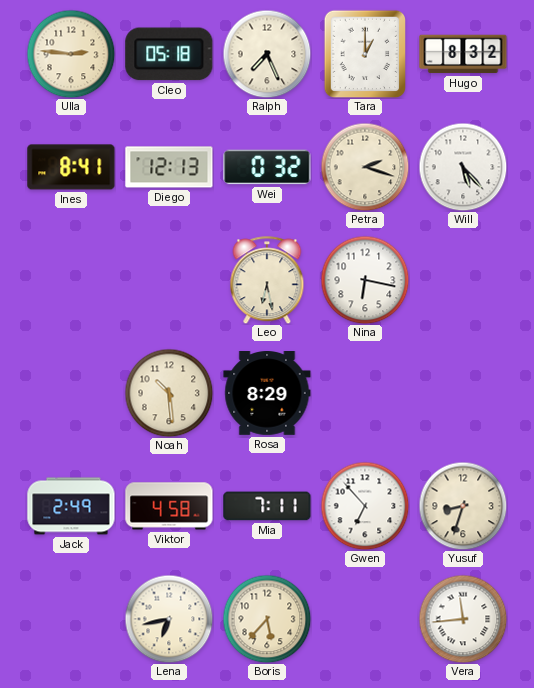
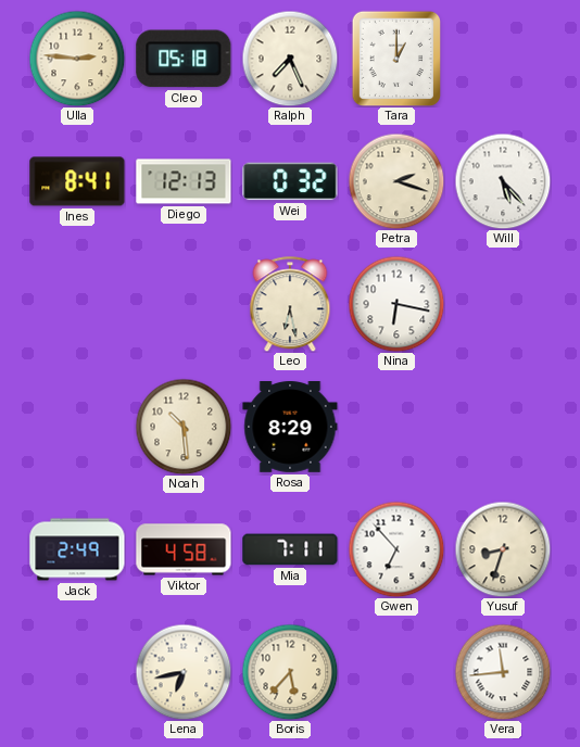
Hugo: 8:32 -> none
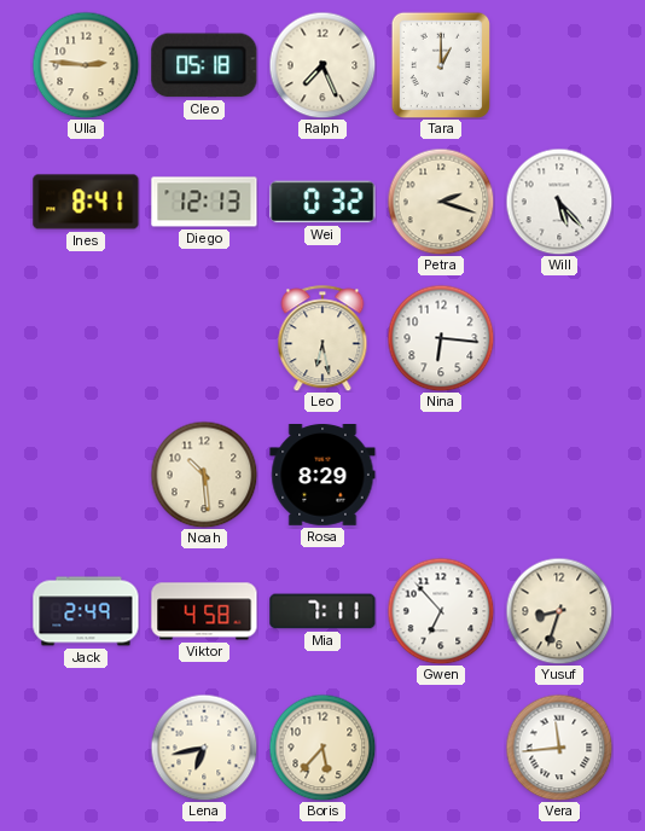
Nina: 6:17 -> 6:16
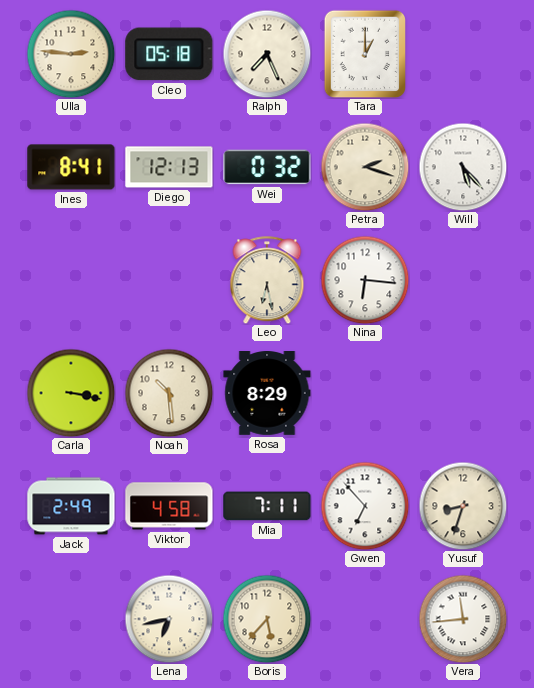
Carla: none -> 3:17
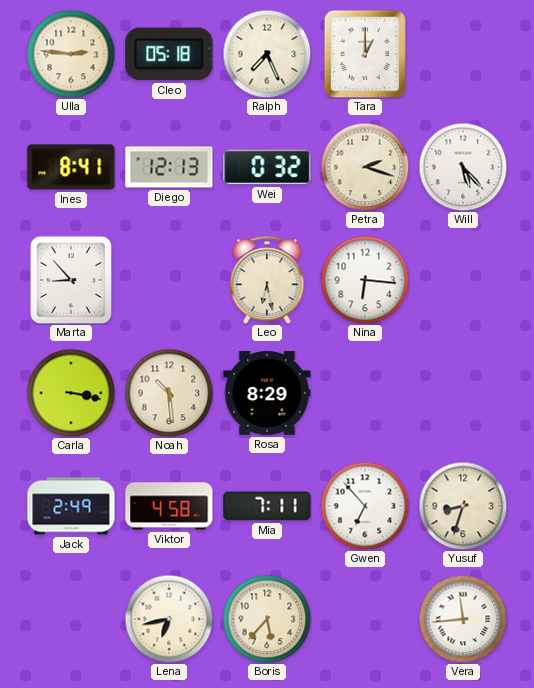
Marta: none -> 8:53
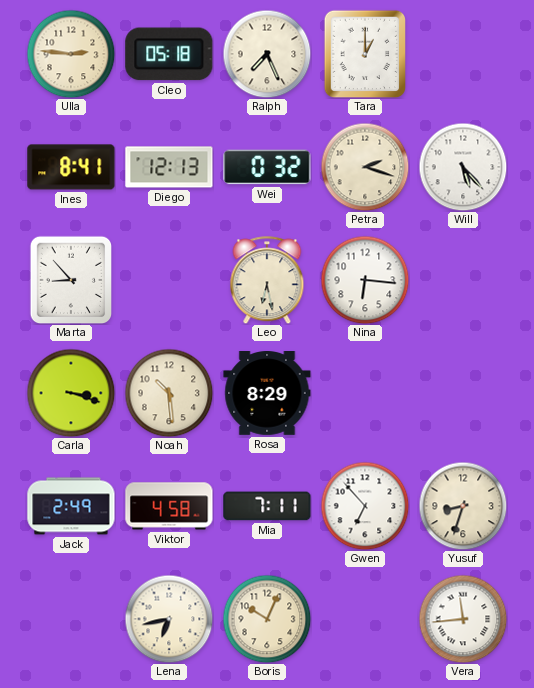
Carla: 3:17 -> 3:18
Boris: 5:37 -> 10:04
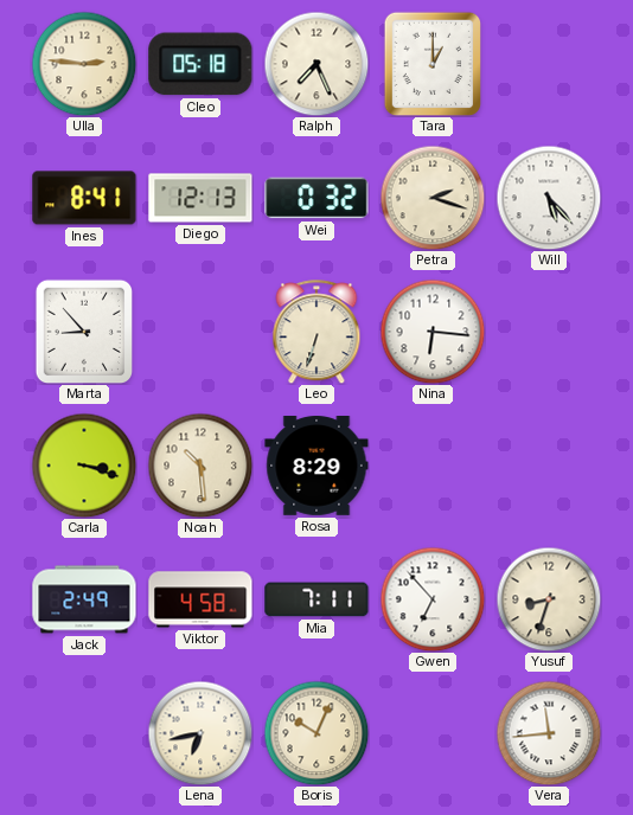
Leo: 6:28 -> 6:33
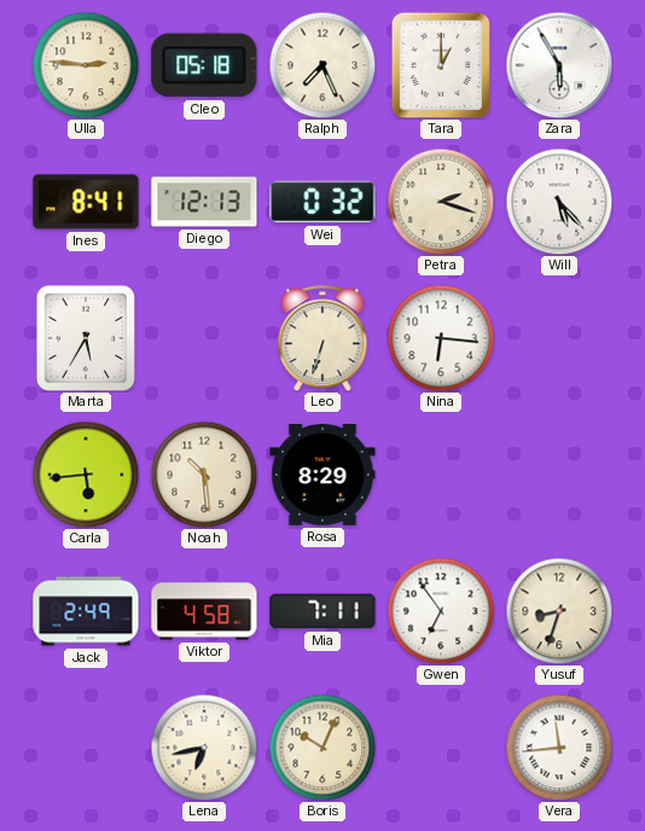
Zara: none -> 5:55
Marta: 8:53 -> 5:35
Carla: 3:18 -> 5:44
Gwen: 6:53 -> 6:54
